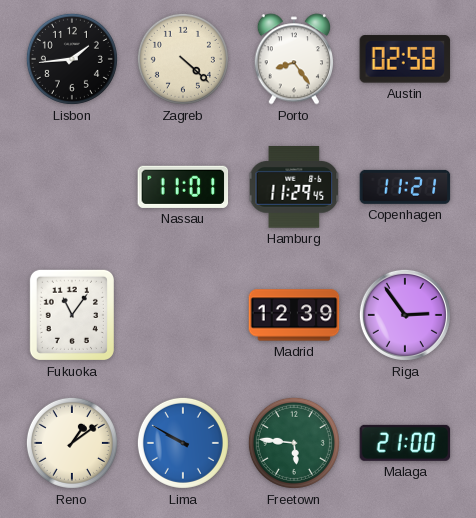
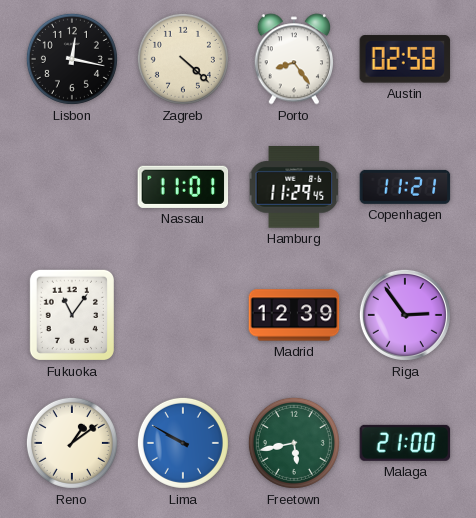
Lisbon: 1:44 -> 12:17
Freetown: 5:46 -> 5:43
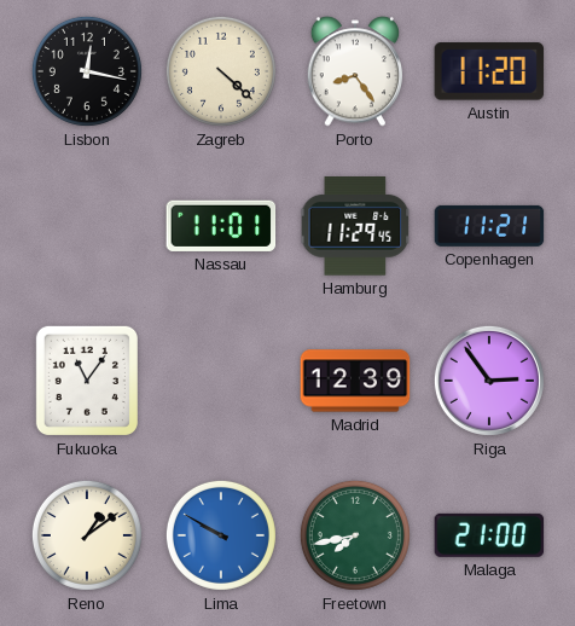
Austin: 02:58 -> 11:20
Freetown: 5:43 -> 7:43
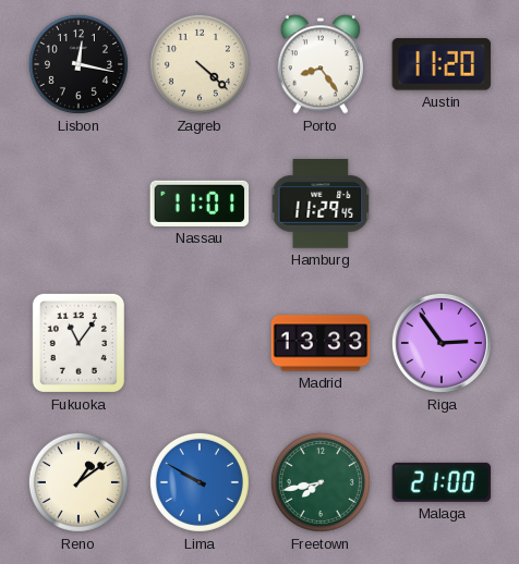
Copenhagen: 11:21 -> none
Madrid: 12:39 -> 13:33
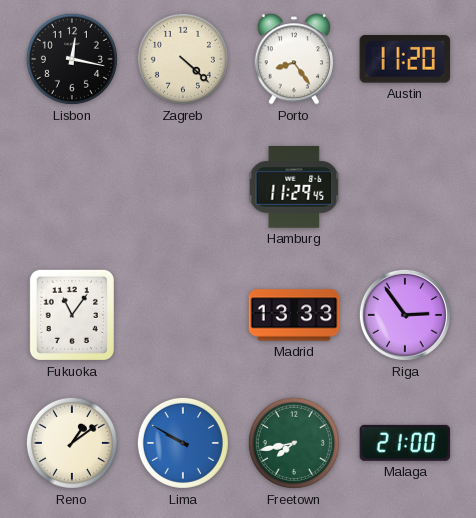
Nassau: 11:01 -> none
